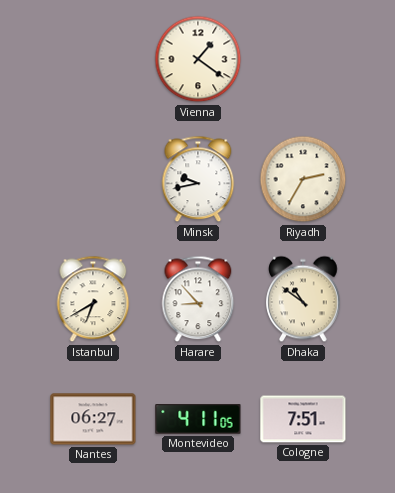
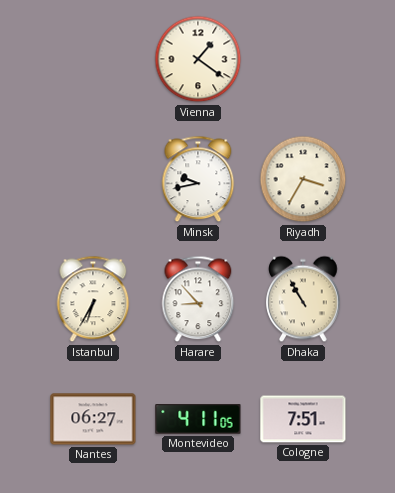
Riyadh: 2:35 -> 3:35
Istanbul: 6:40 -> 6:35
Dhaka: 10:51 -> 10:55
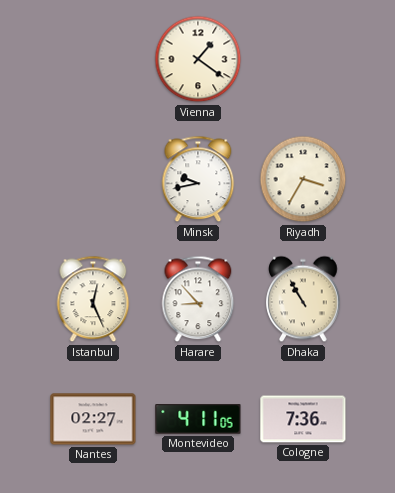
Istanbul: 6:35 -> 12:26
Nantes: 06:27 -> 02:27
Cologne: 7:51 -> 7:36
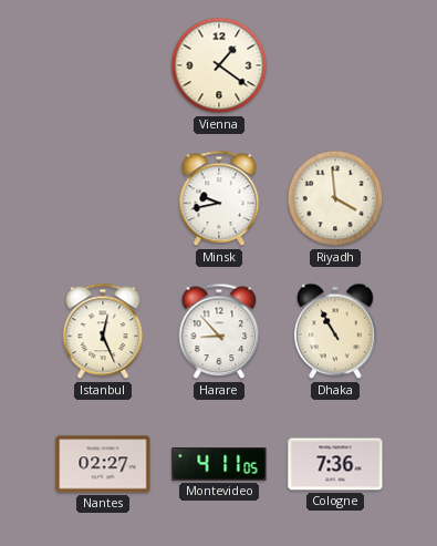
Riyadh: 3:35 -> 3:59
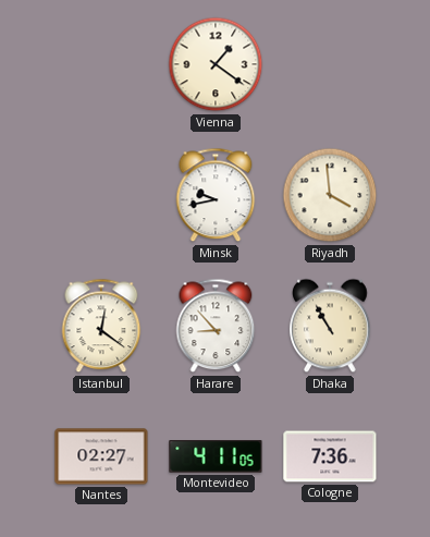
Istanbul: 12:26 -> 12:21
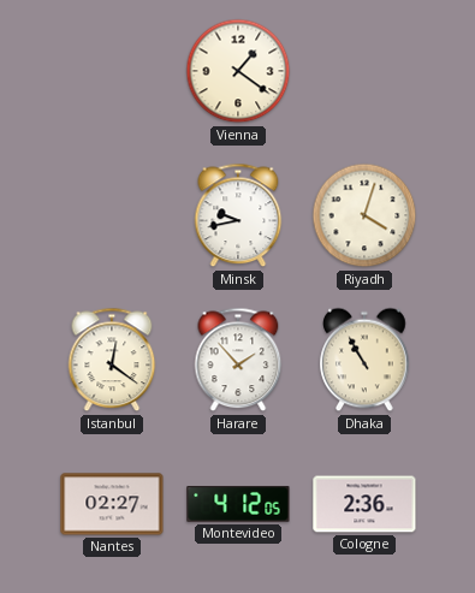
Riyadh: 3:59 -> 4:03
Harare: 8:53 -> 1:53
Montevideo: 4:11 -> 4:12
Cologne: 7:36 -> 2:36
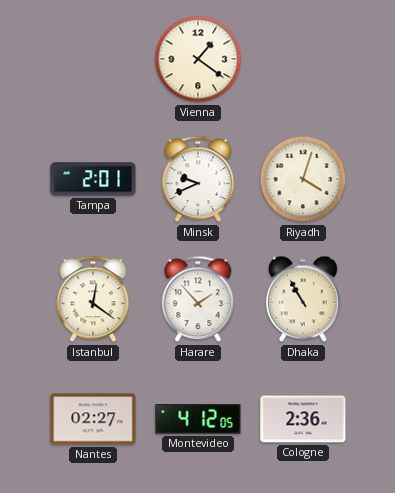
Tampa: none -> 2:01
Minsk: 9:43 -> 9:41
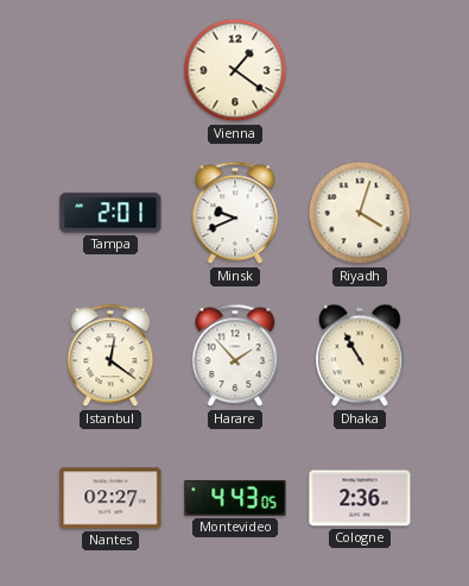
Montevideo: 4:12 -> 4:43
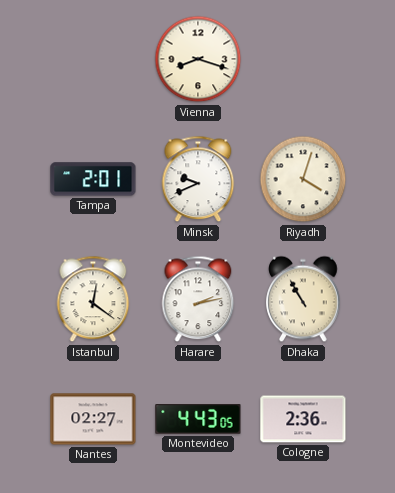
Vienna: 1:21 -> 8:18
Harare: 1:53 -> 2:13
